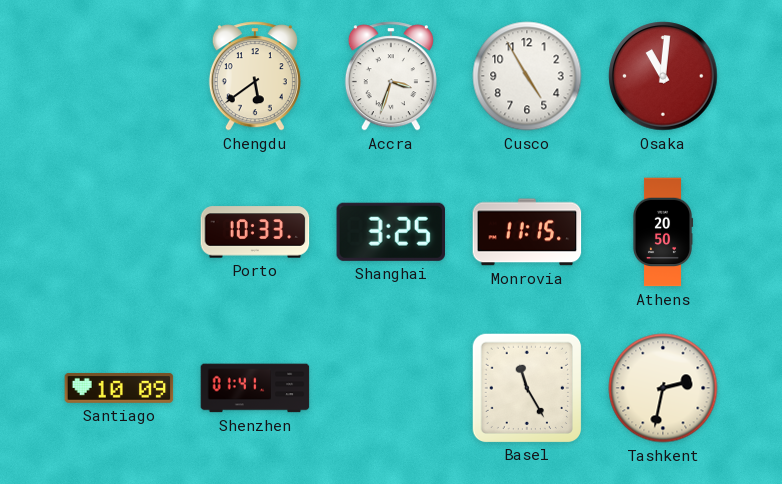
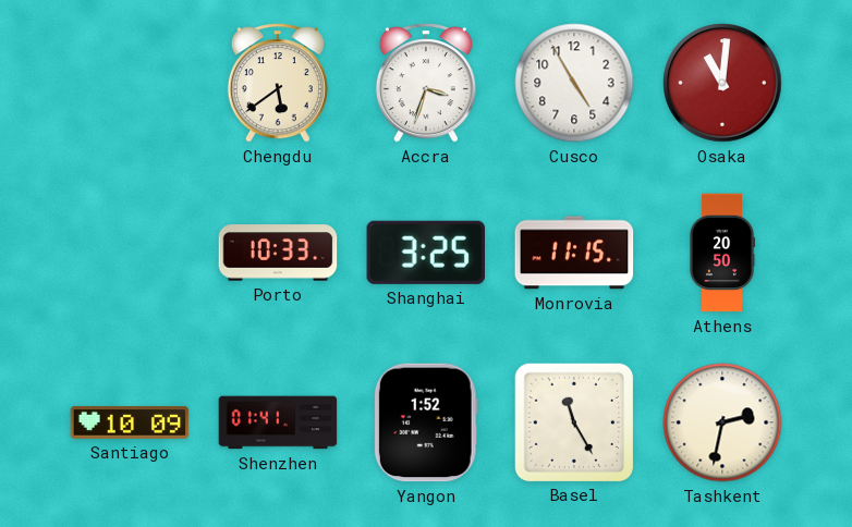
Yangon: none -> 1:52
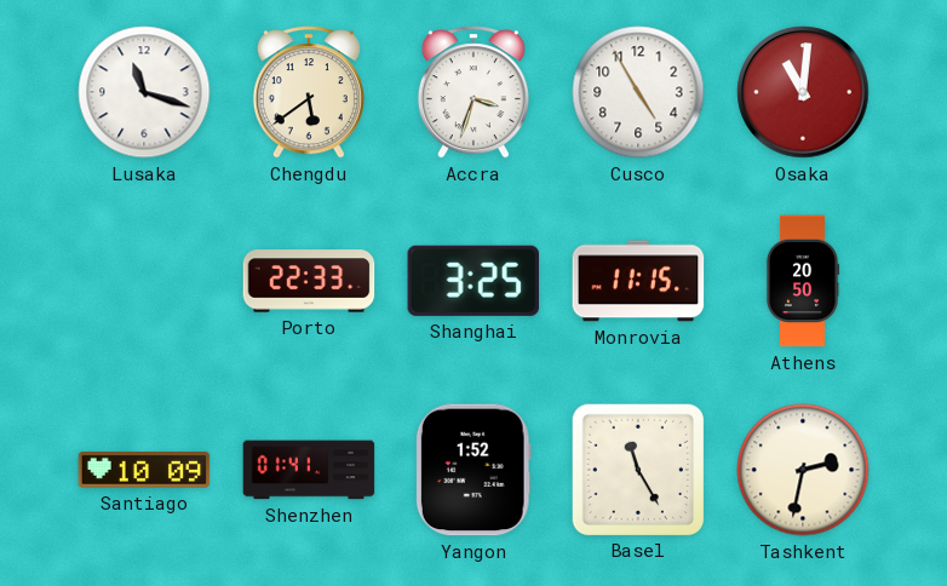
Lusaka: none -> 11:18
Porto: 10:33 -> 22:33
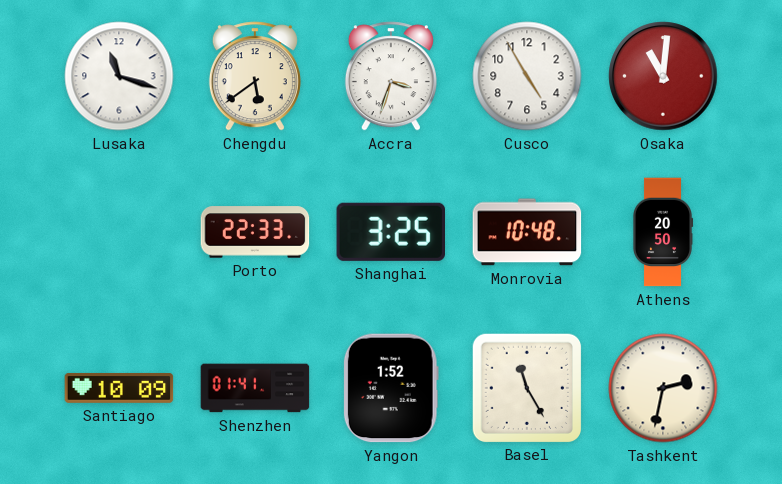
Monrovia: 11:15 -> 10:48
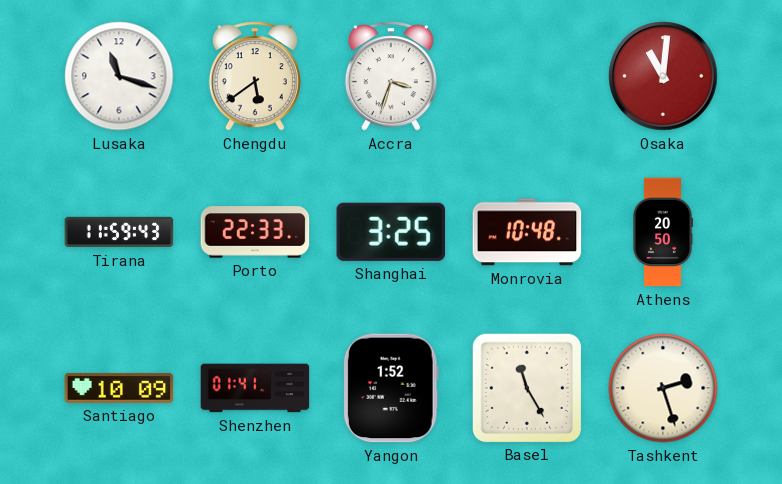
Cusco: 4:55 -> none
Tirana: none -> 11:59
Tashkent: 2:32 -> 2:27
